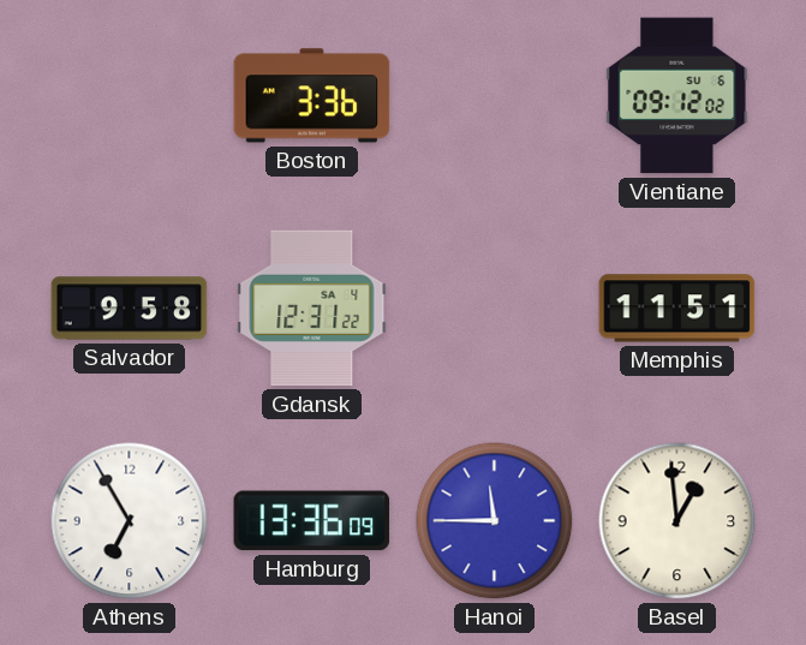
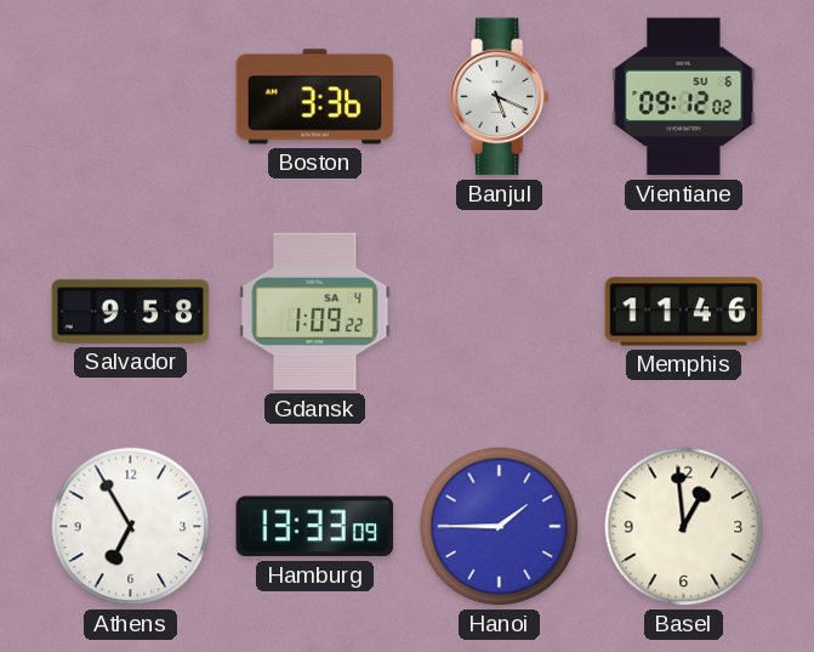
Banjul: none -> 5:19
Gdansk: 12:31 -> 1:09
Memphis: 11:51 -> 11:46
Hamburg: 13:36 -> 13:33
Hanoi: 11:45 -> 1:45
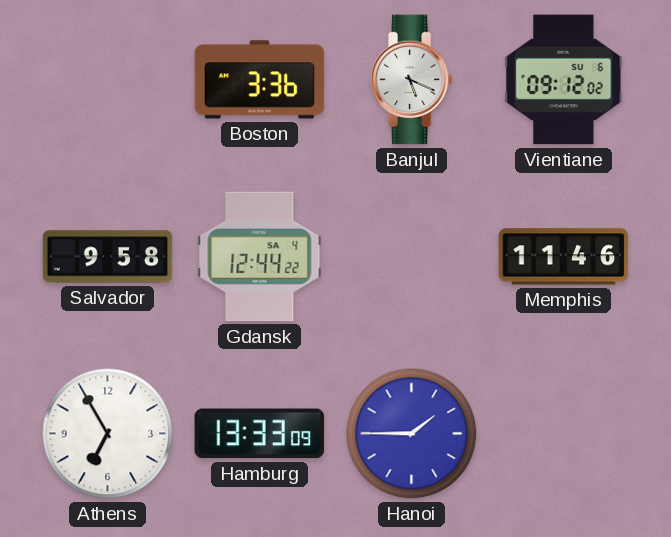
Gdansk: 1:09 -> 12:44
Basel: 12:59 -> none
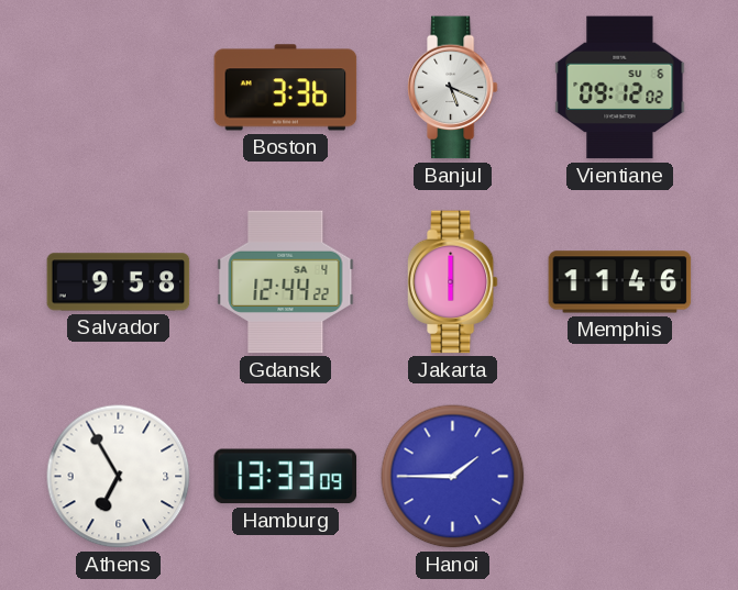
Jakarta: none -> 6:00
